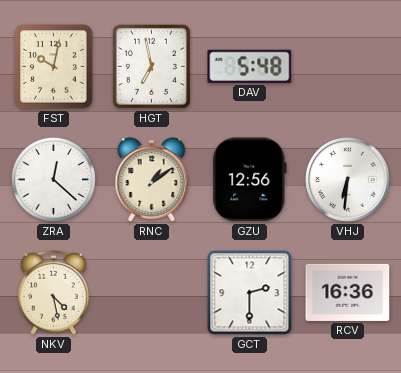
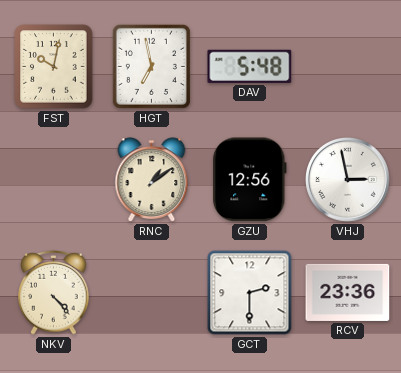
ZRA: 12:22 -> none
VHJ: 6:31 -> 2:58
NKV: 4:28 -> 4:23
RCV: 16:36 -> 23:36
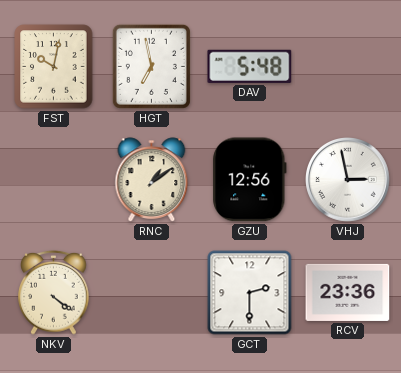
NKV: 4:23 -> 4:21
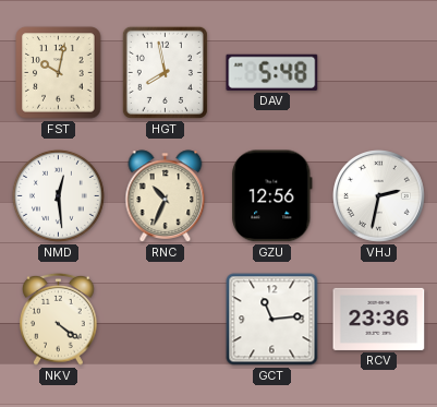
HGT: 6:58 -> 7:58
NMD: none -> 12:29
RNC: 1:09 -> 10:34
VHJ: 2:58 -> 2:32
GCT: 2:30 -> 11:14
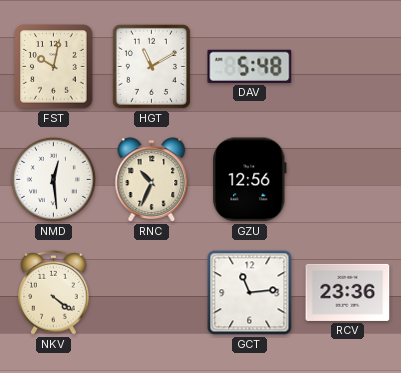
HGT: 7:58 -> 11:10
VHJ: 2:32 -> none
